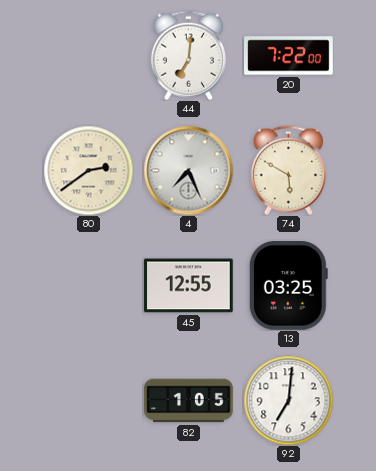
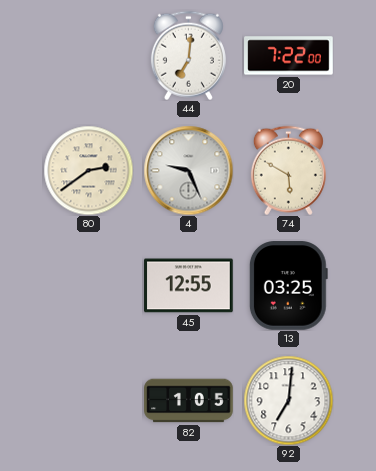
4: 7:26 -> 9:26
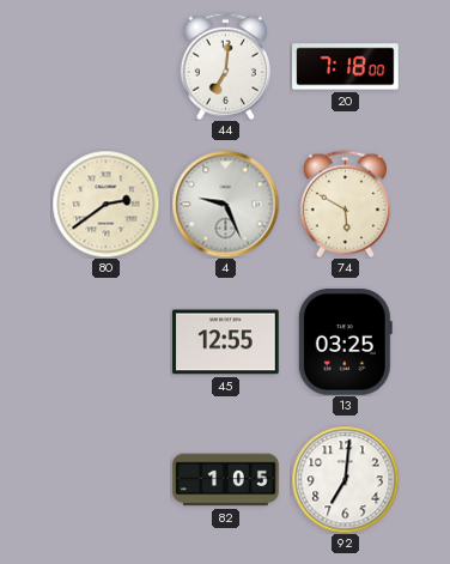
20: 7:22 -> 7:18
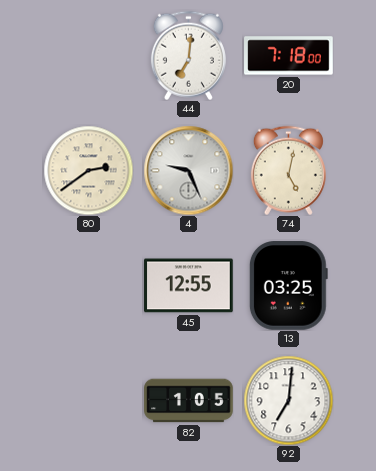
74: 5:50 -> 5:02
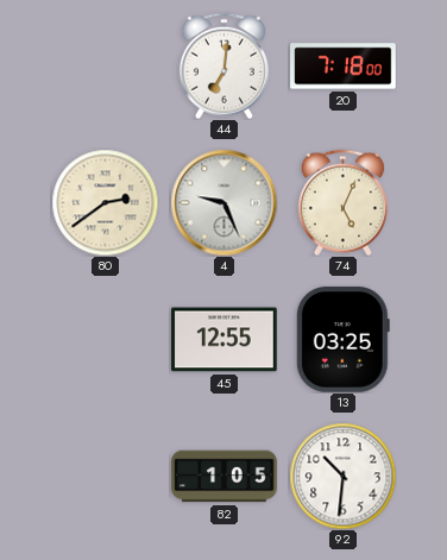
74: 5:02 -> 5:04
92: 7:01 -> 10:31
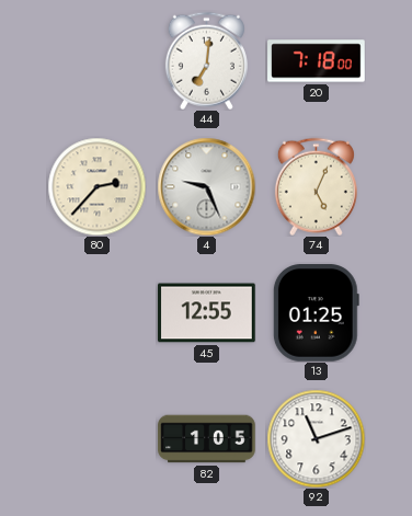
80: 2:39 -> 2:37
13: 03:25 -> 01:25
92: 10:31 -> 11:12
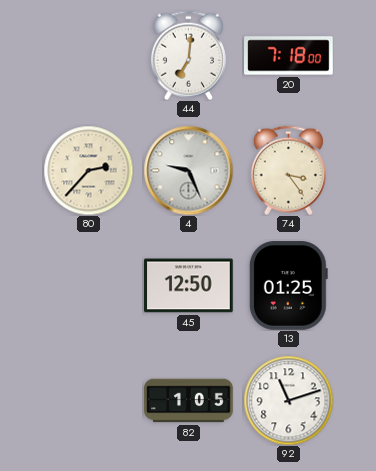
74: 5:04 -> 3:24
45: 12:55 -> 12:50
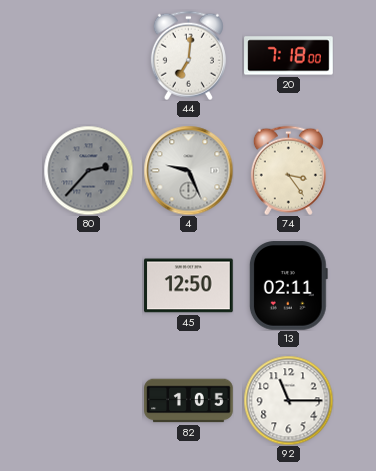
80 dial: cream -> grey
13: 01:25 -> 02:11
92: 11:12 -> 11:15
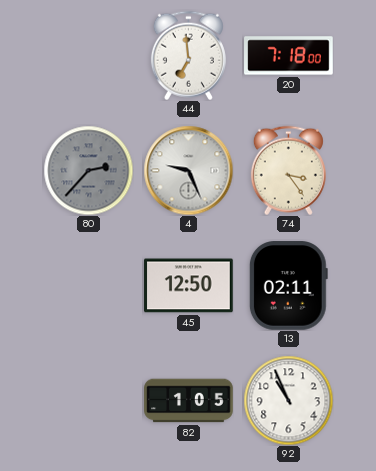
44: 7:01 -> 6:59
92: 11:15 -> 10:56
